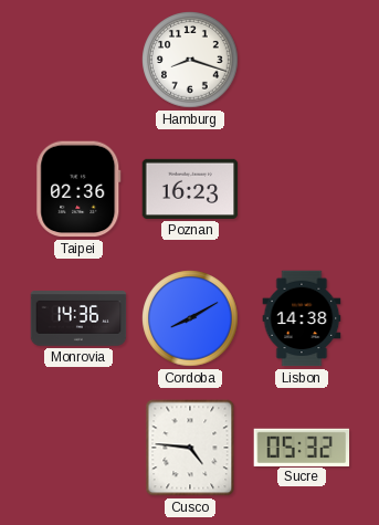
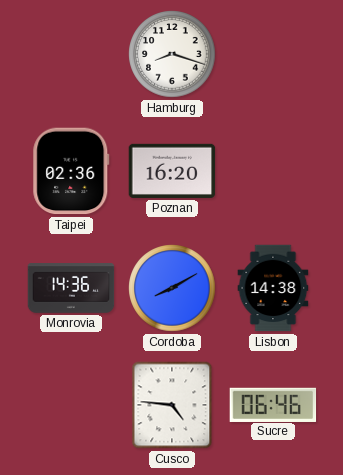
Poznan: 16:23 -> 16:20
Sucre: 05:32 -> 06:46
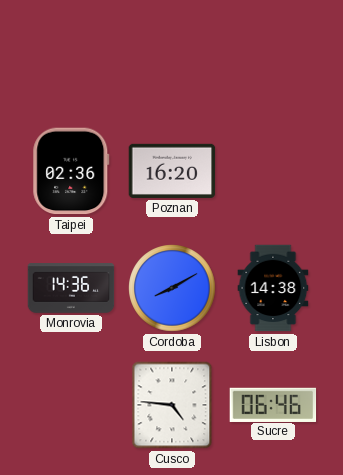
Hamburg: 8:18 -> none
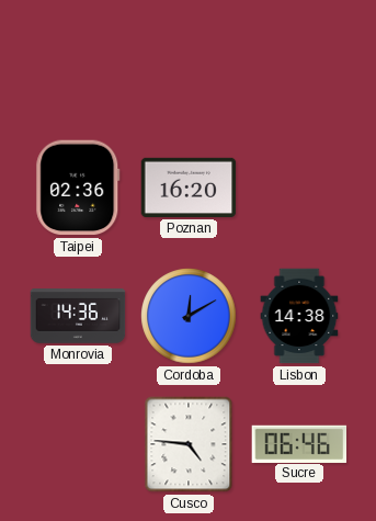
Cordoba: 8:10 -> 12:10
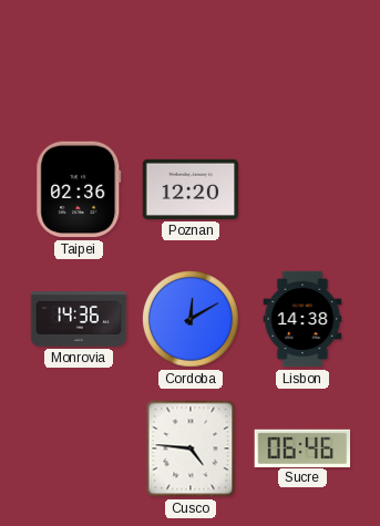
Poznan: 16:20 -> 12:20
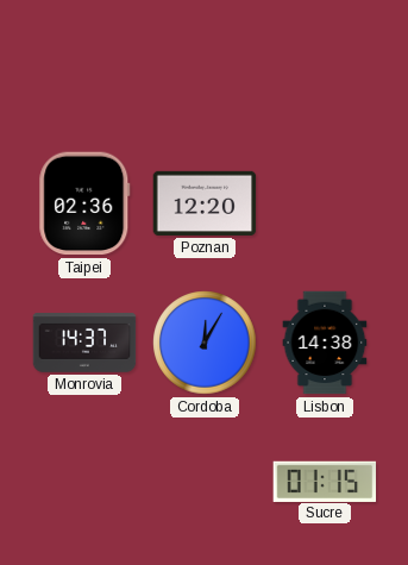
Monrovia: 14:36 -> 14:37
Cordoba: 12:10 -> 12:05
Cusco: 4:46 -> none
Sucre: 06:46 -> 01:15
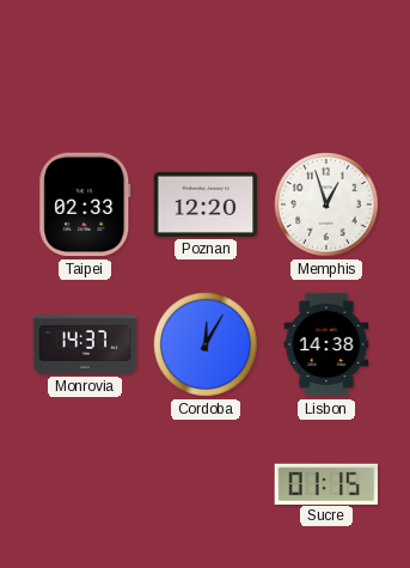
Taipei: 02:36 -> 02:33
Memphis: none -> 12:57
